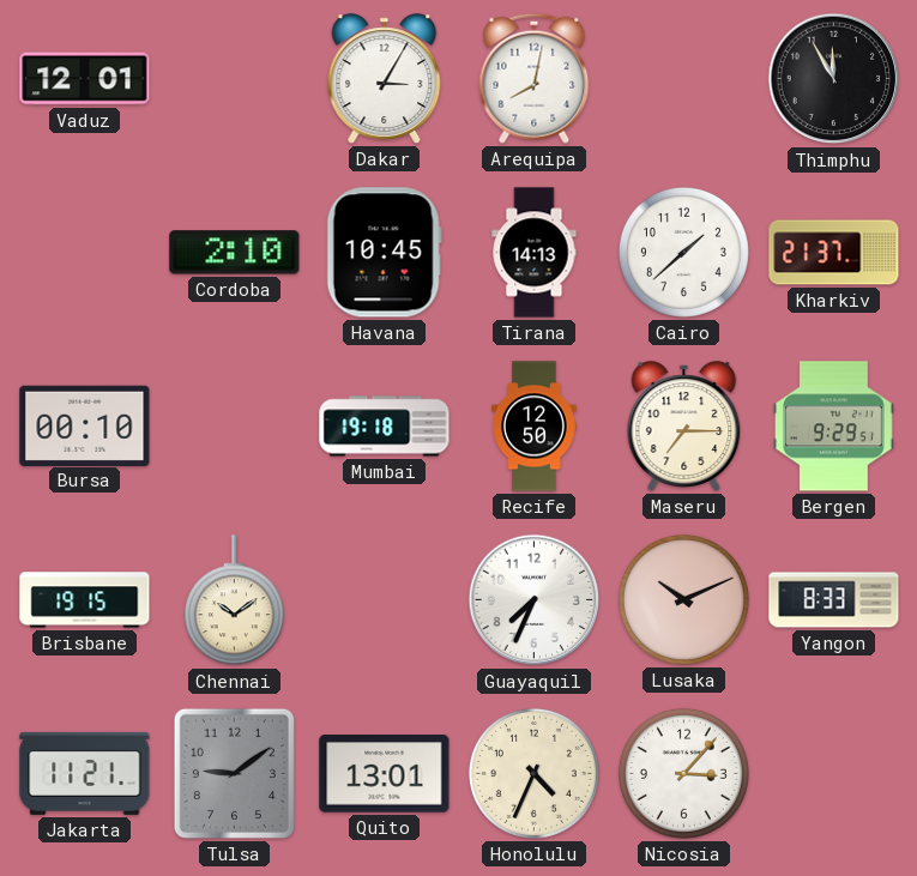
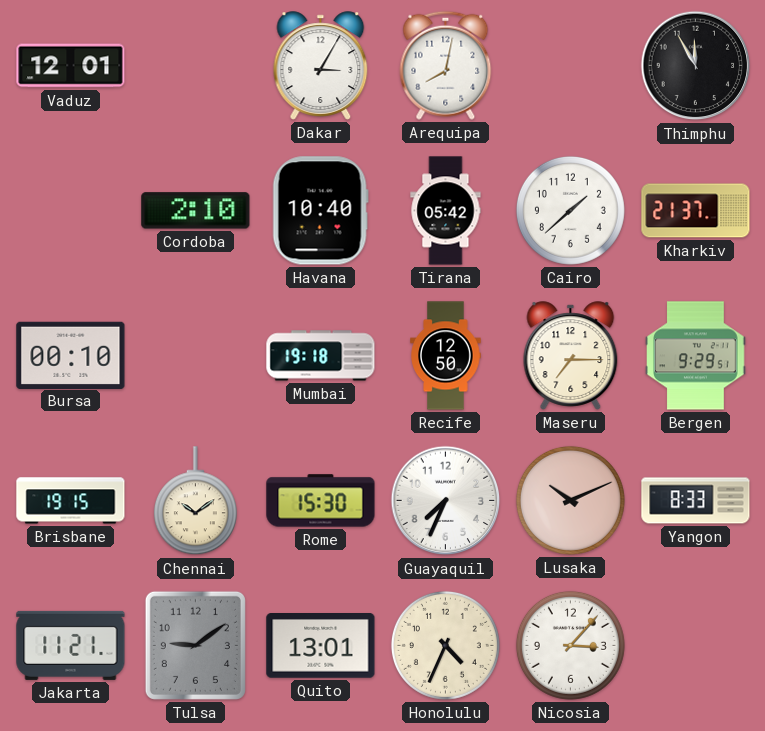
Havana: 10:45 -> 10:40
Tirana: 14:13 -> 05:42
Rome: none -> 15:30
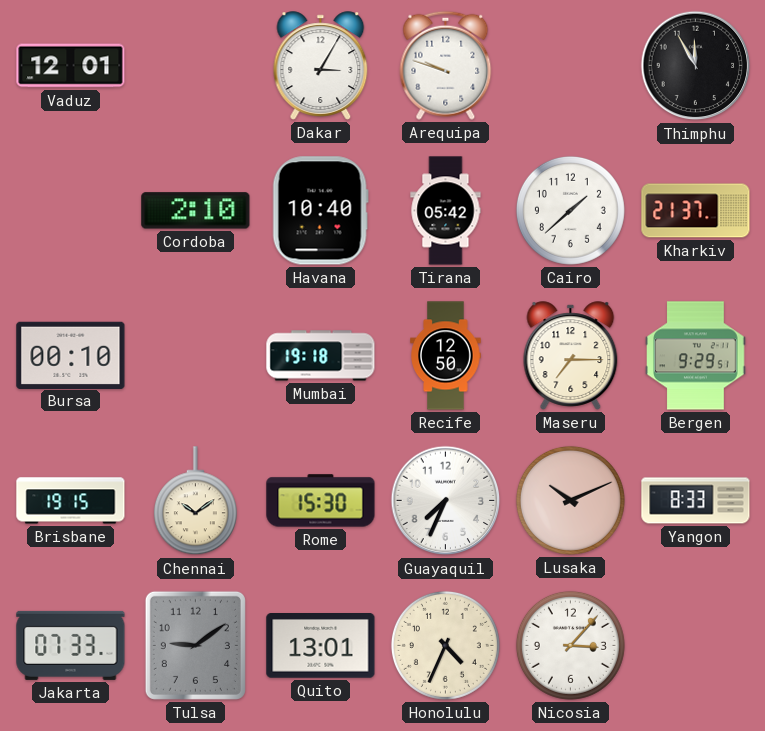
Arequipa: 8:02 -> 9:48
Jakarta: 11:21 -> 07:33
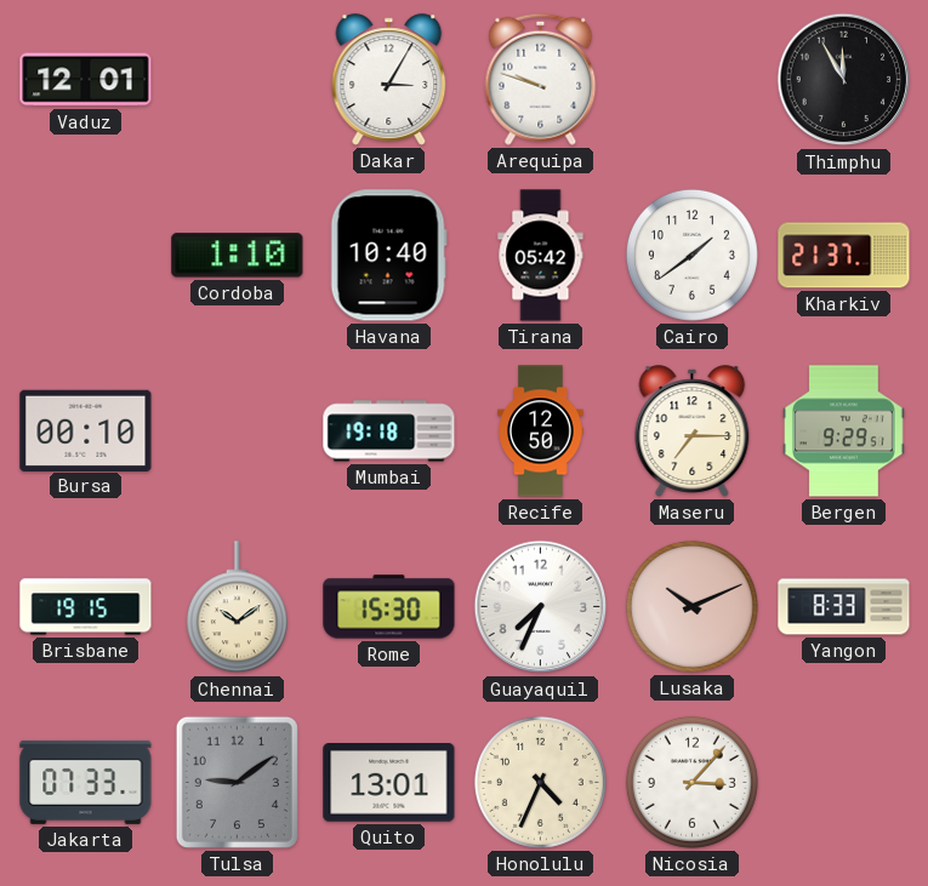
Cordoba: 2:10 -> 1:10
Cairo: 1:38 -> 1:39
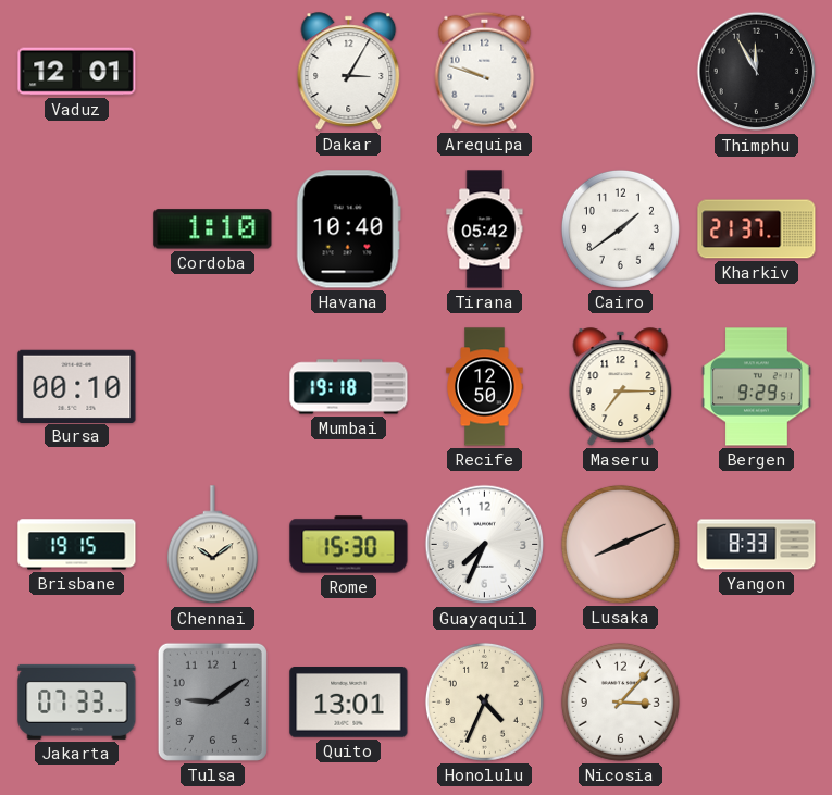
Lusaka: 10:11 -> 8:11
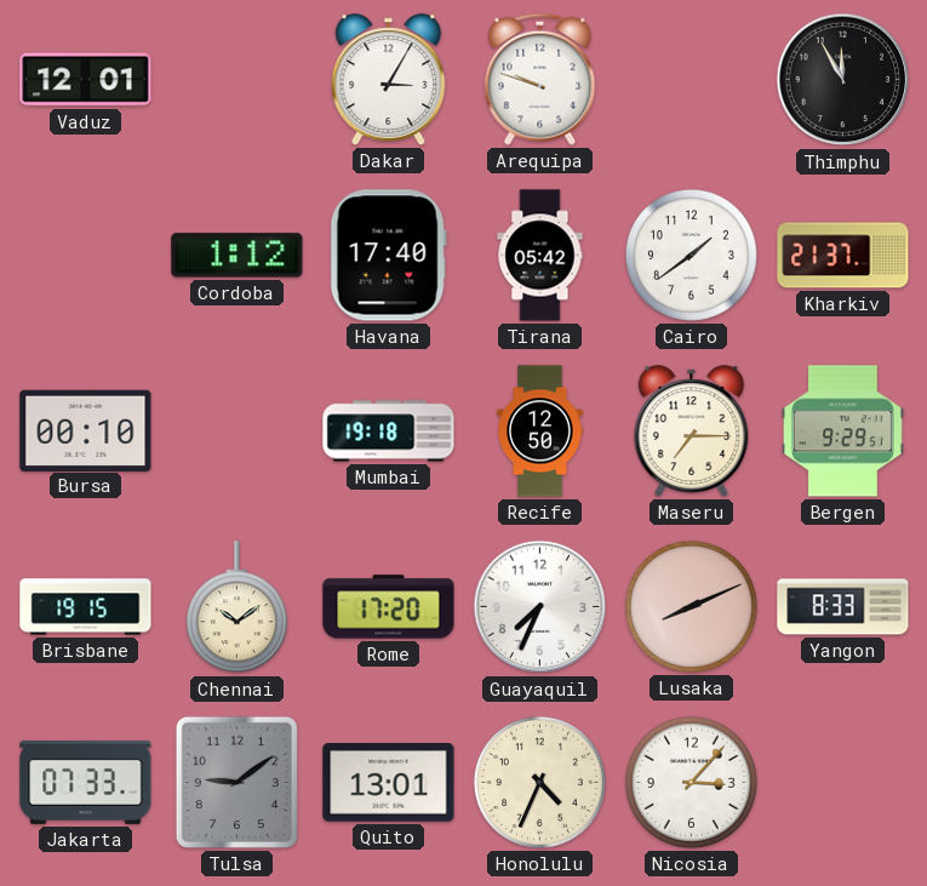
Cordoba: 1:10 -> 1:12
Havana: 10:40 -> 17:40
Rome: 15:30 -> 17:20
